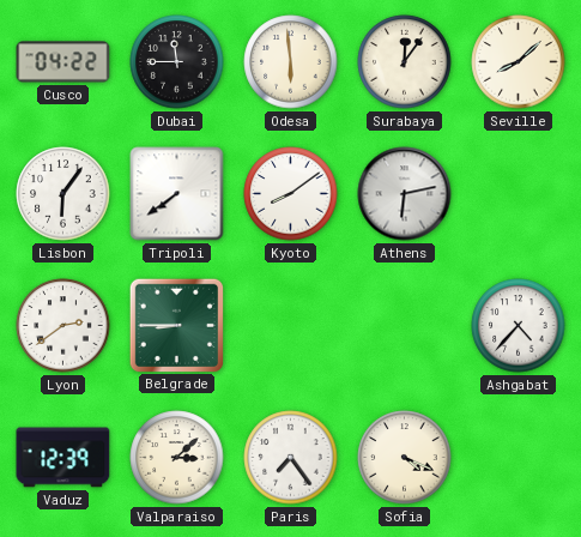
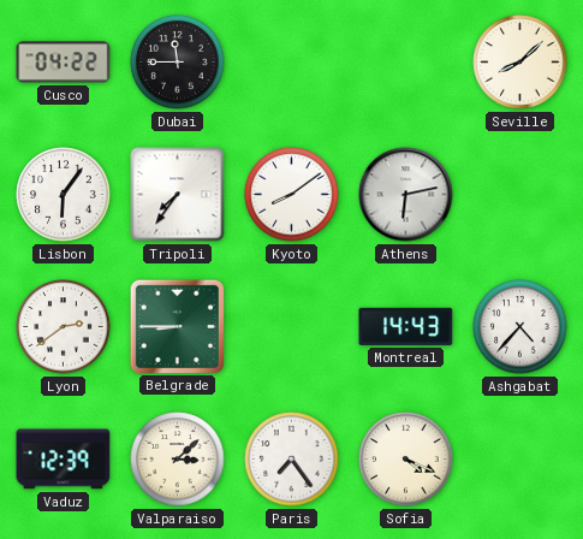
Odesa: 5:59 -> none
Surabaya: 12:06 -> none
Tripoli: 7:39 -> 7:36
Montreal: none -> 14:43
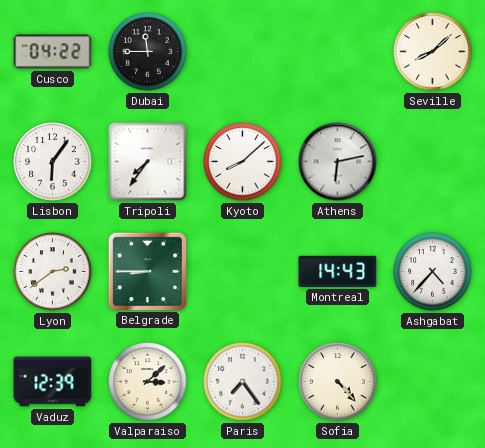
Kyoto: 8:09 -> 8:08
Sofia: 4:19 -> 4:23
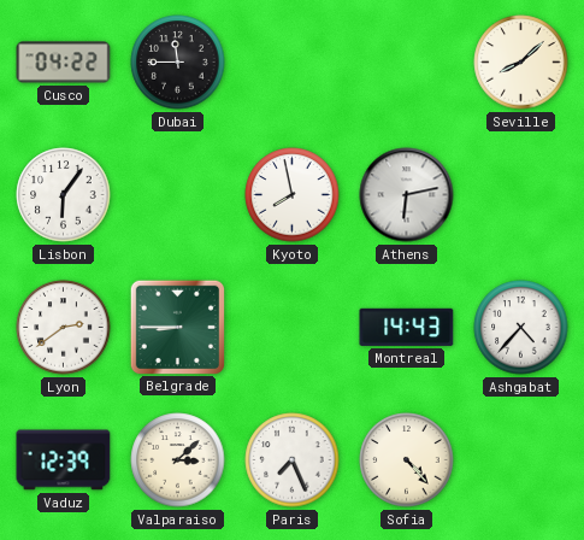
Tripoli: 7:36 -> none
Kyoto: 8:08 -> 7:58
Paris: 7:24 -> 7:26
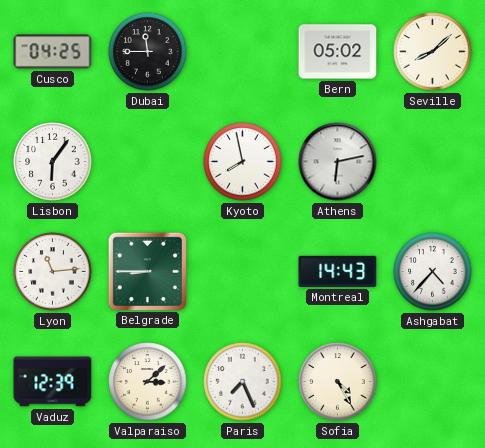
Cusco: 04:22 -> 04:25
Bern: none -> 05:02
Lyon: 2:39 -> 11:14
Sofia: 4:23 -> 4:25
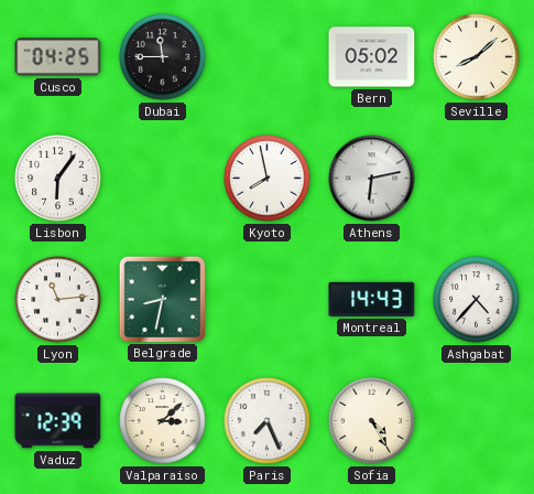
Belgrade: 8:45 -> 8:32
